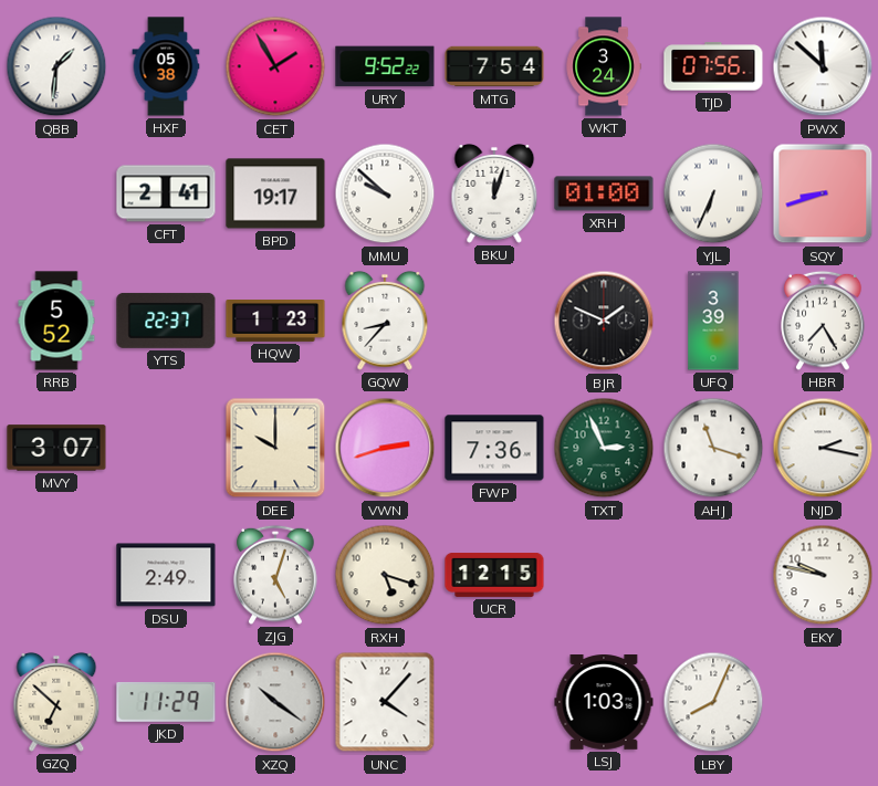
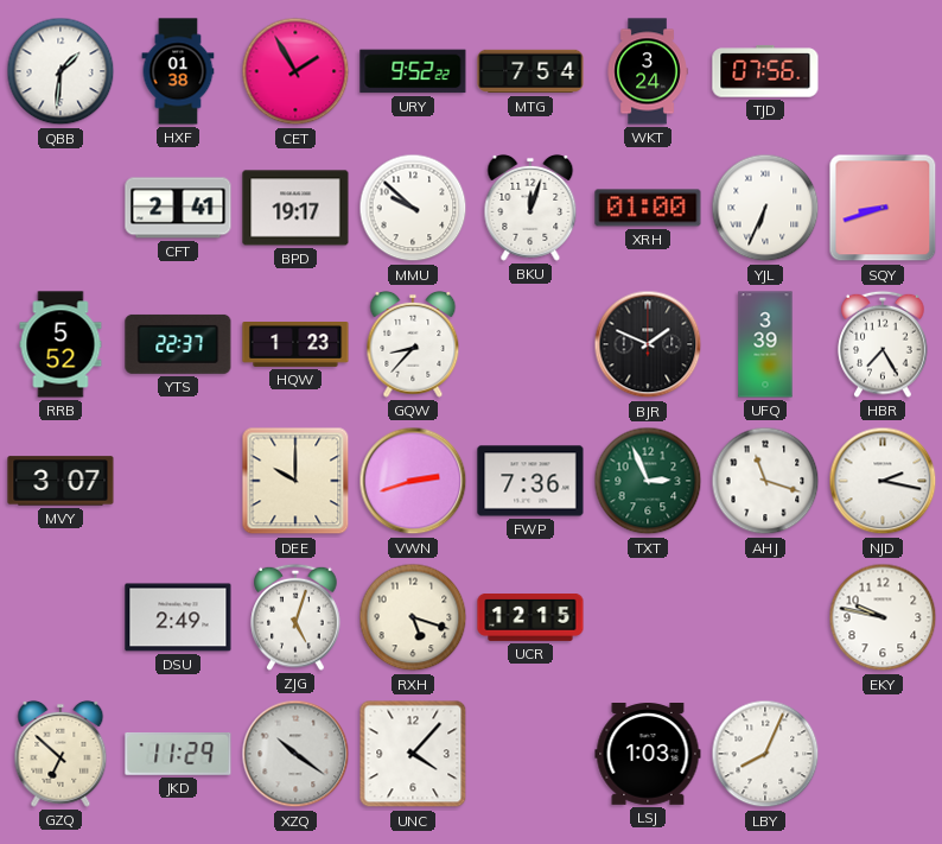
HXF: 05:38 -> 01:38
PWX: 11:52 -> none
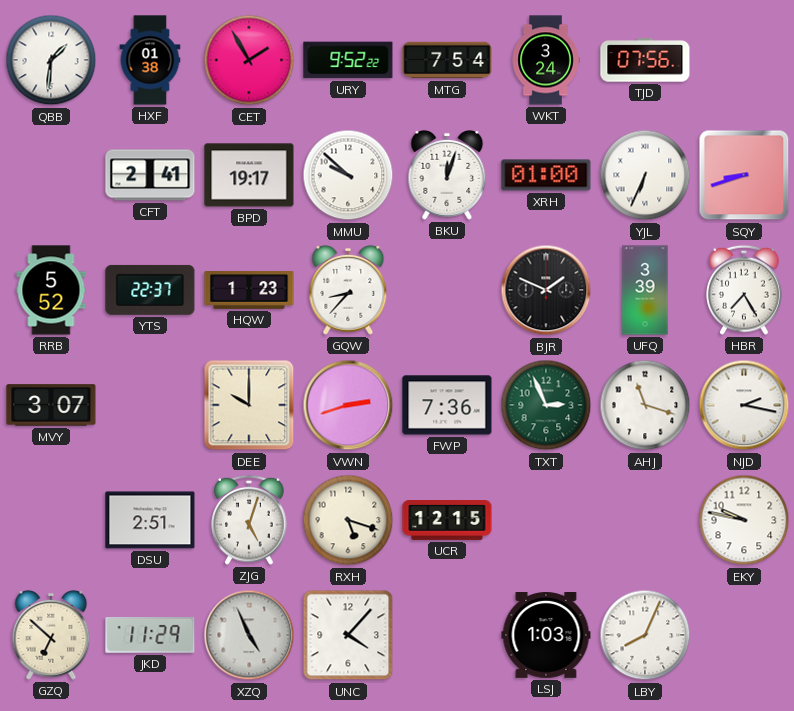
DSU: 2:49 -> 2:51
XZQ: 10:21 -> 4:56
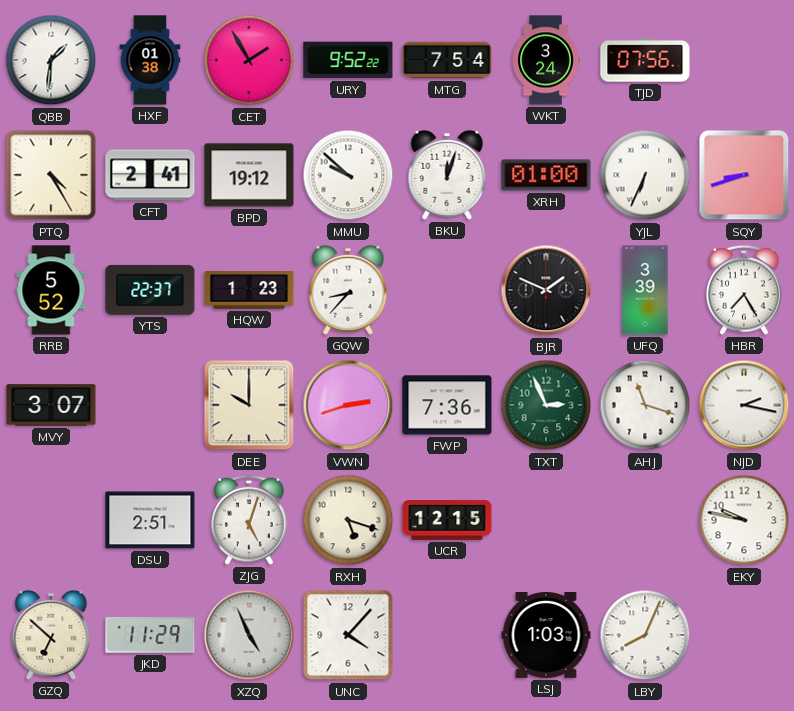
PTQ: none -> 4:25
BPD: 19:17 -> 19:12
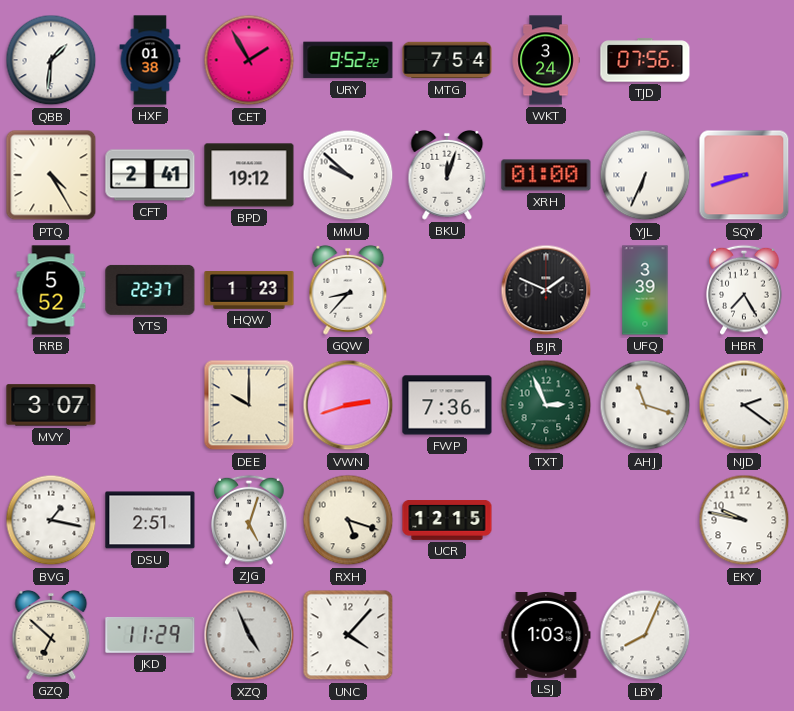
NJD: 2:17 -> 2:21
BVG: none -> 1:17
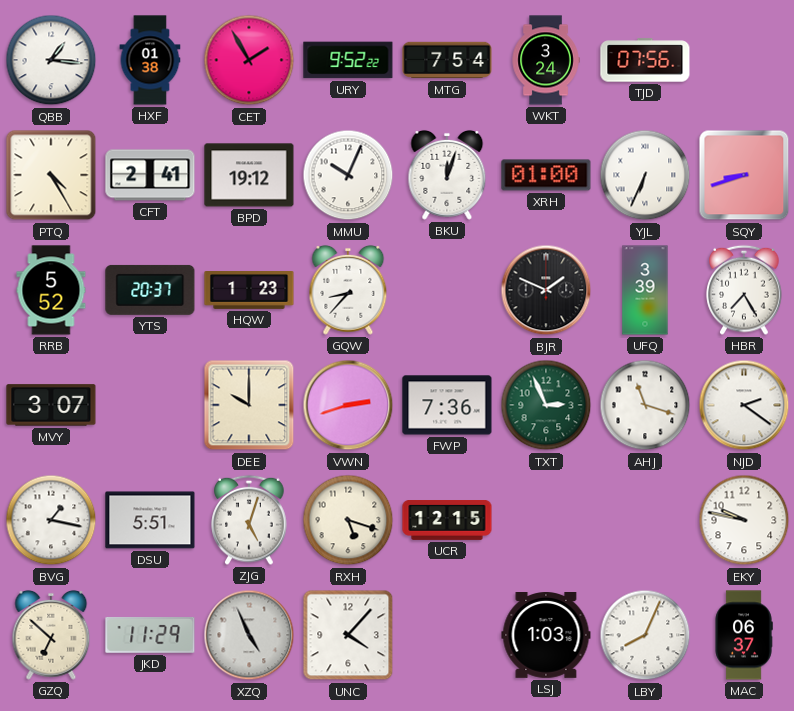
QBB: 1:31 -> 1:16
MMU: 9:52 -> 10:04
YTS: 22:37 -> 20:37
DSU: 2:51 -> 5:51
MAC: none -> 06:37
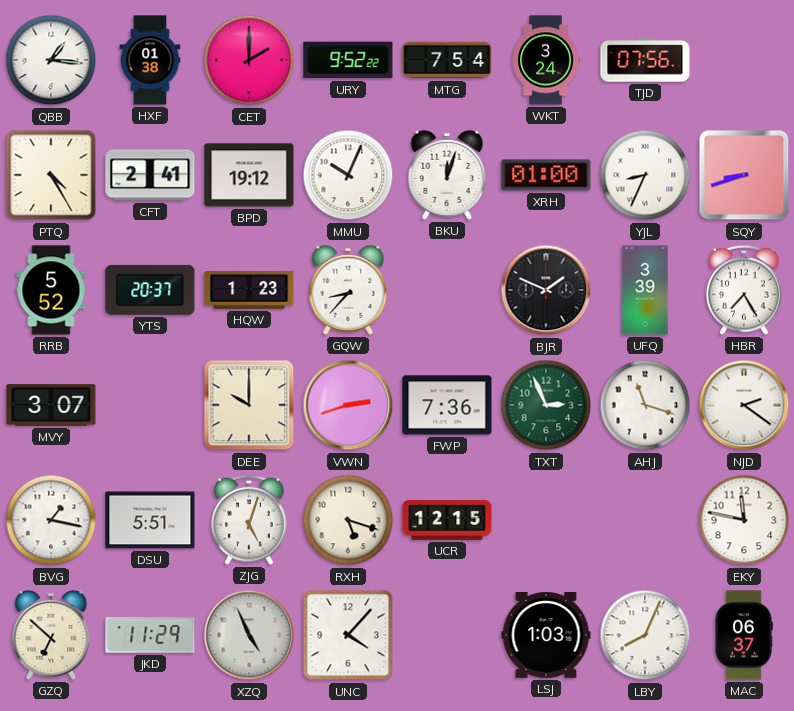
CET: 1:55 -> 2:00
YJL: 6:34 -> 8:34
EKY: 9:47 -> 11:47
